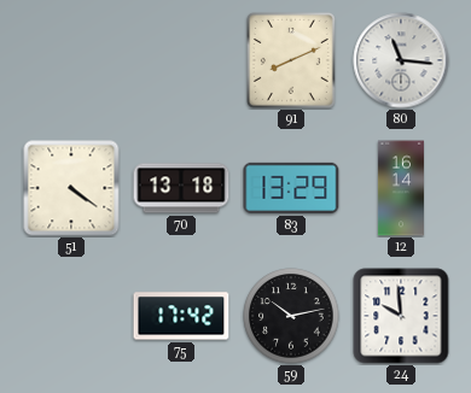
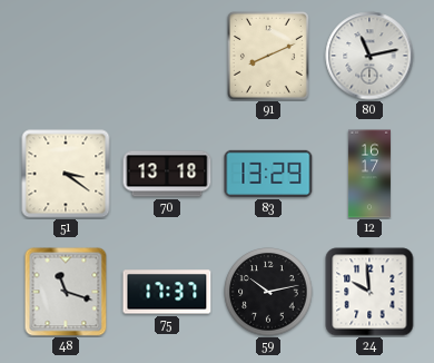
80: 11:16 -> 11:13
51: 4:21 -> 3:21
12: 16:14 -> 16:17
48: none -> 11:18
75: 17:42 -> 17:37
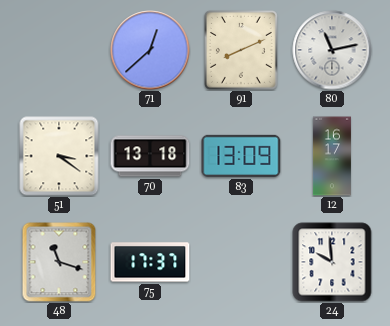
71: none -> 12:38
83: 13:29 -> 13:09
59: 10:13 -> none
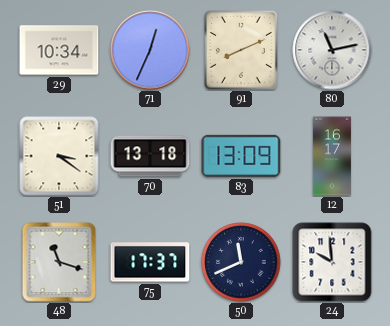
29: none -> 10:34
71: 12:38 -> 12:34
50: none -> 11:41
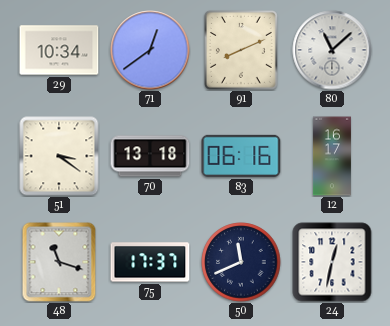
71: 12:34 -> 12:39
80: 11:13 -> 11:08
83: 13:09 -> 06:16
24: 9:59 -> 12:32
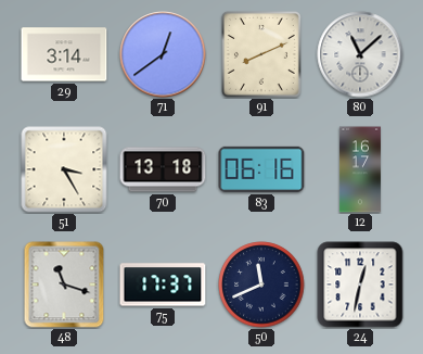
29: 10:34 -> 3:14
51: 3:21 -> 3:25
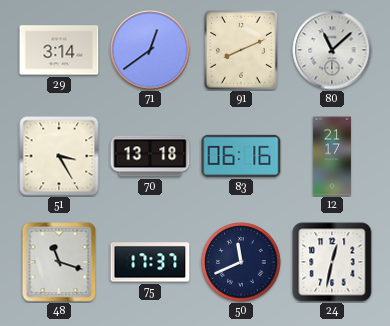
12: 16:17 -> 21:17
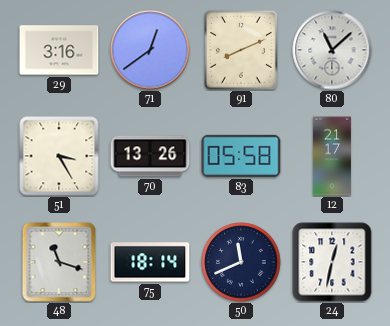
29: 3:14 -> 3:16
70: 13:18 -> 13:26
83: 06:16 -> 05:58
75: 17:37 -> 18:14
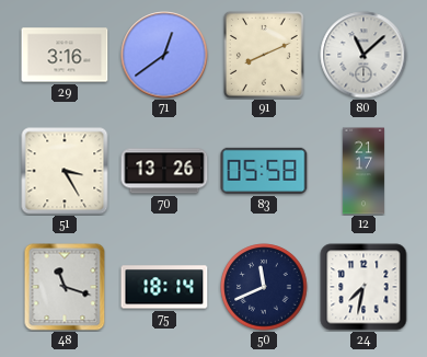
24: 12:32 -> 7:32
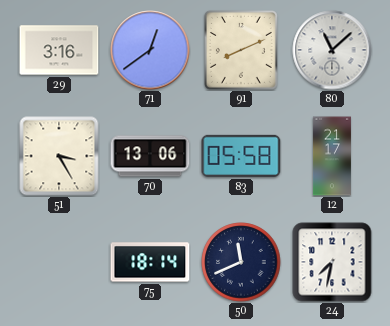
70: 13:26 -> 13:06
48: 11:18 -> none
